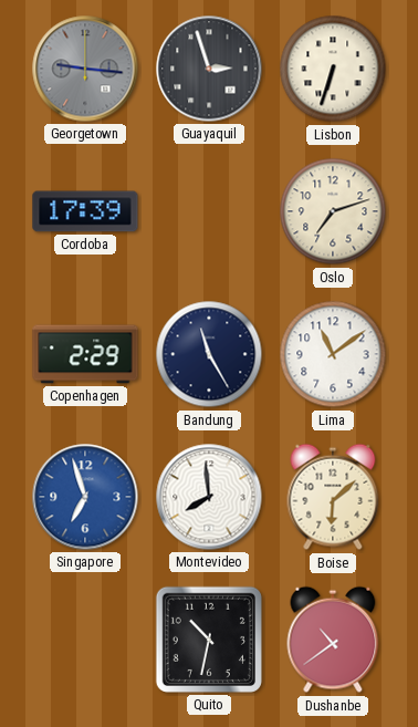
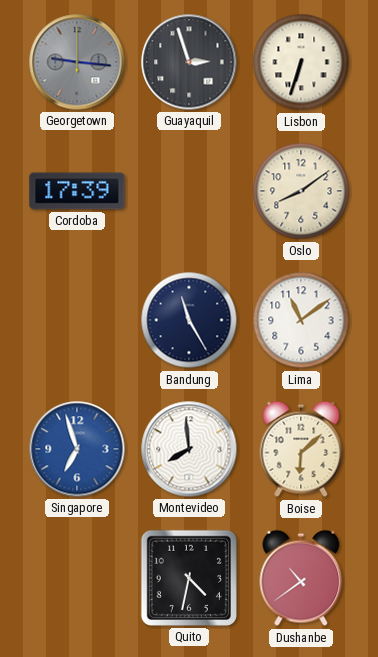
Oslo: 7:12 -> 8:09
Copenhagen: 2:29 -> none
Quito: 10:32 -> 4:32
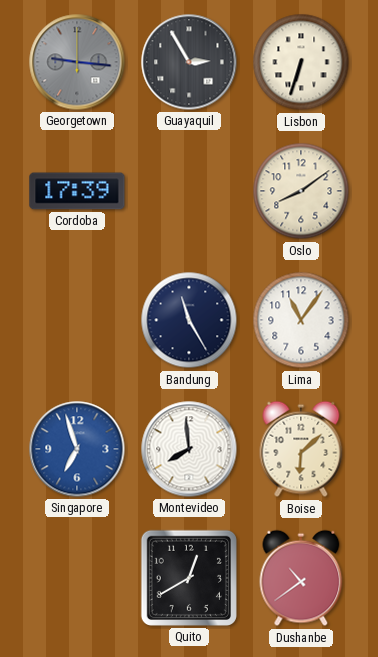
Guayaquil: 2:57 -> 2:55
Lima: 11:09 -> 11:06
Quito: 4:32 -> 12:40
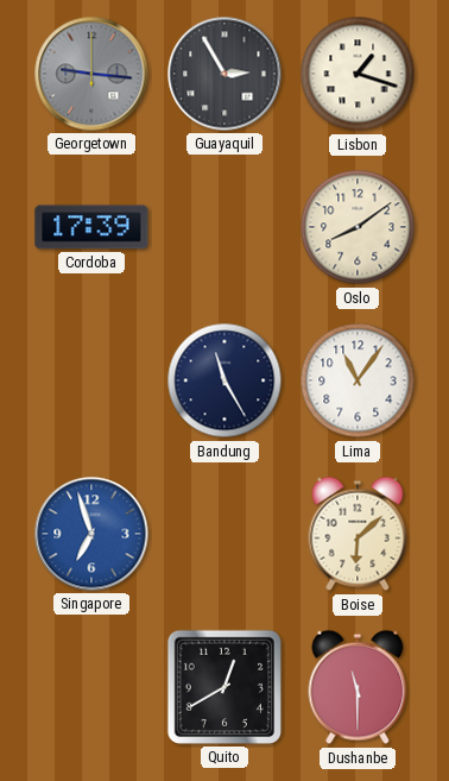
Lisbon: 6:33 -> 1:18
Montevideo: 7:59 -> none
Dushanbe: 10:39 -> 11:30
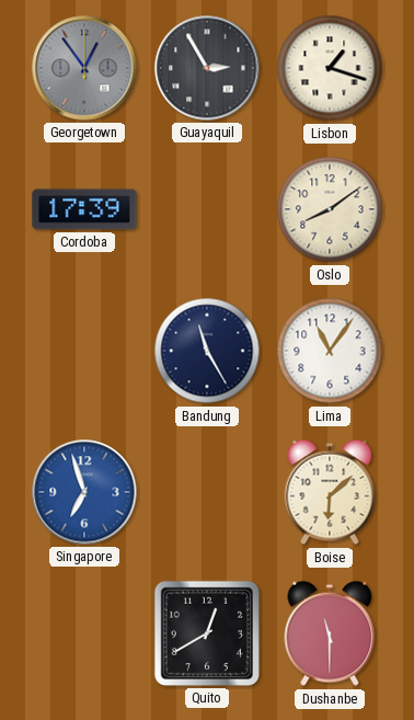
Georgetown: 9:16 -> 12:54
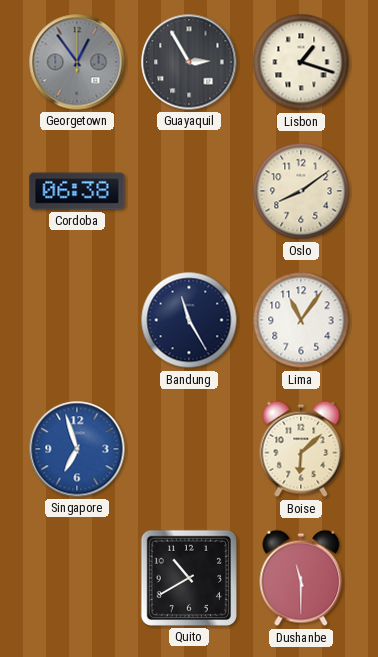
Cordoba: 17:39 -> 06:38
Quito: 12:40 -> 10:40
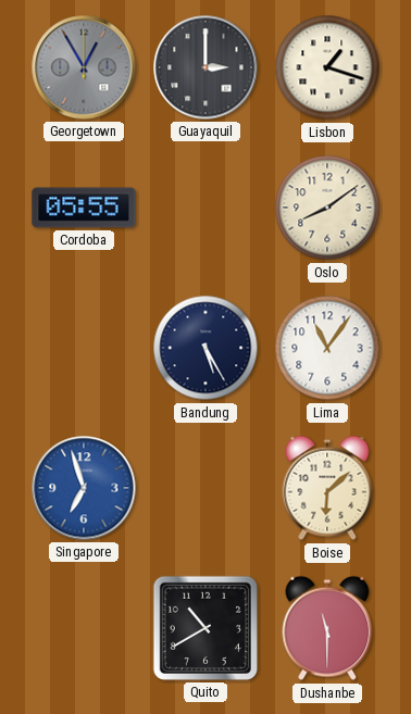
Georgetown: 12:54 -> 12:55
Guayaquil: 2:55 -> 3:00
Cordoba: 06:38 -> 05:55
Bandung: 11:25 -> 5:25
